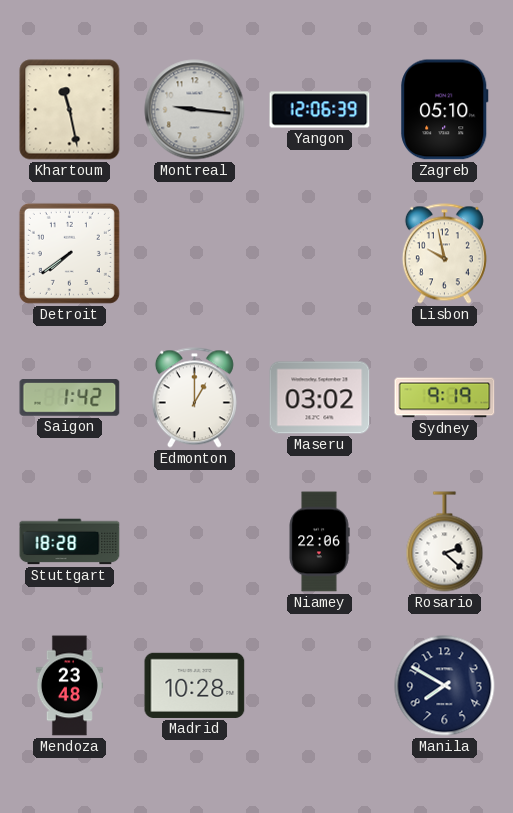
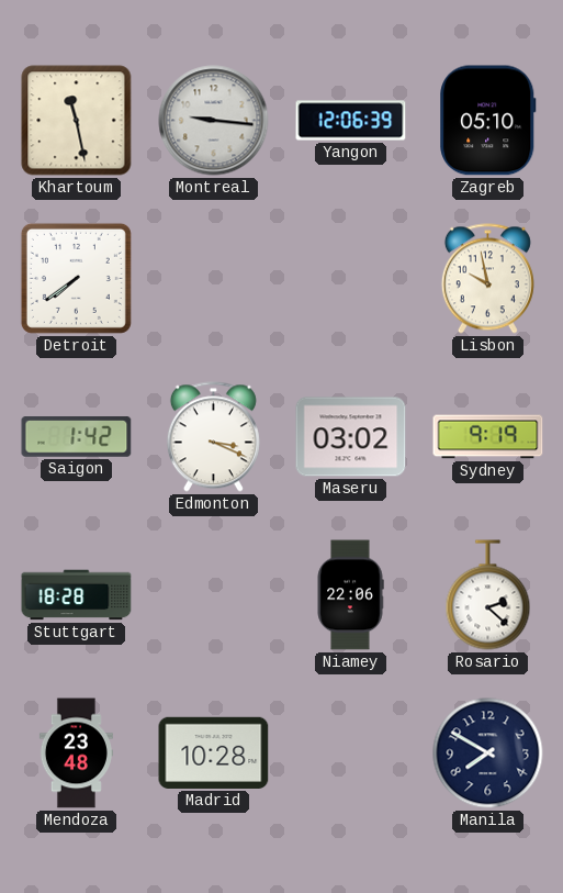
Edmonton: 1:00 -> 3:19
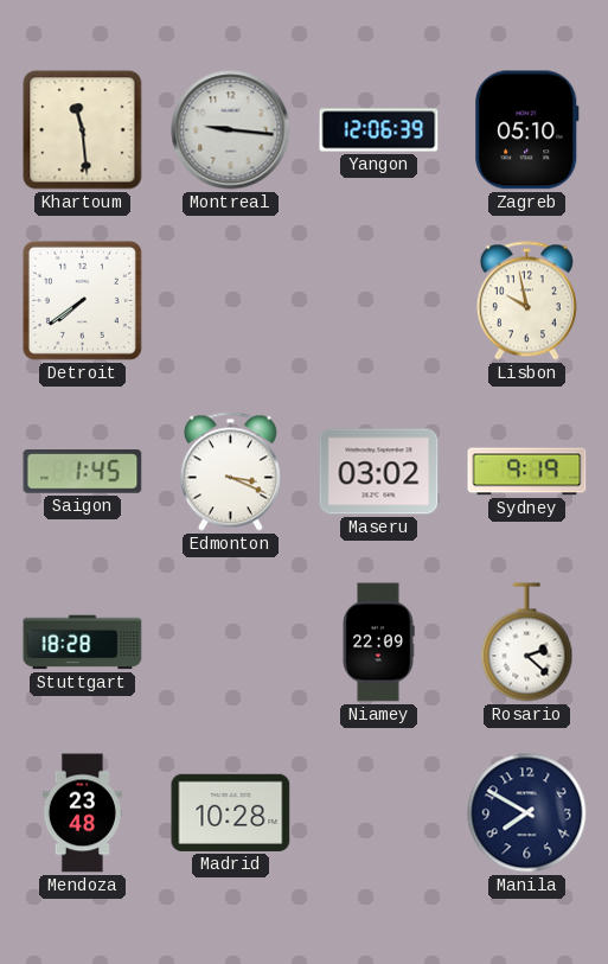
Khartoum: 11:28 -> 11:29
Saigon: 1:42 -> 1:45
Niamey: 22:06 -> 22:09
